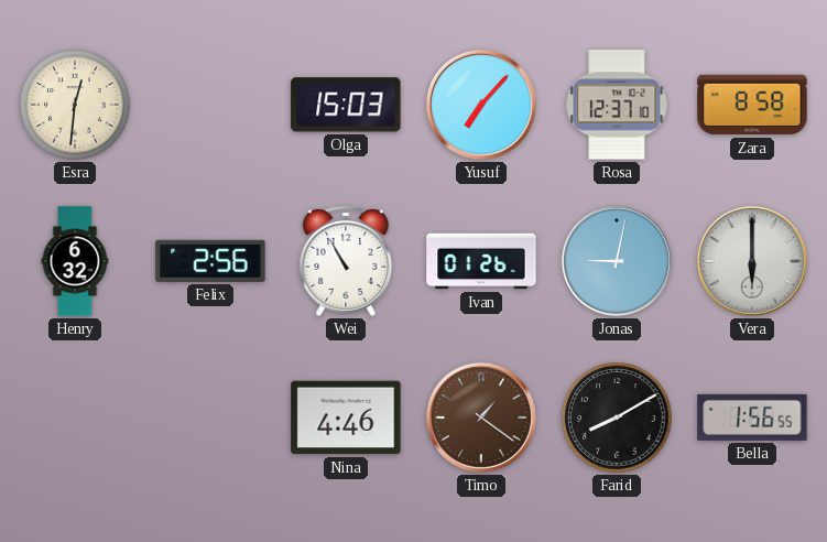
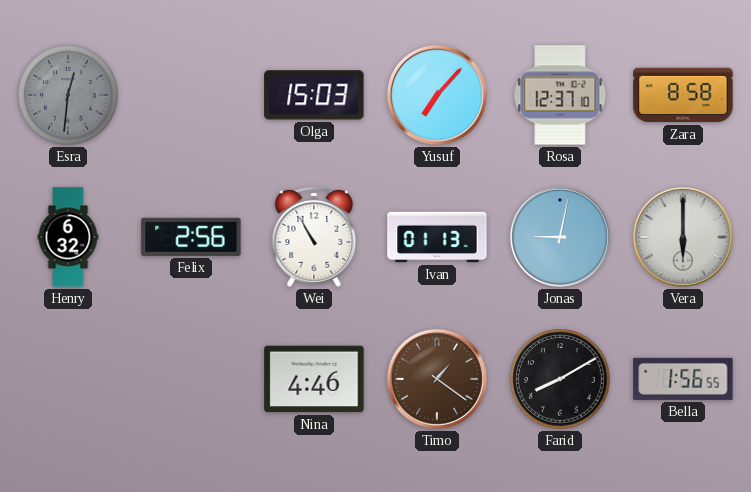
Esra dial: cream -> grey
Ivan: 01:26 -> 01:13
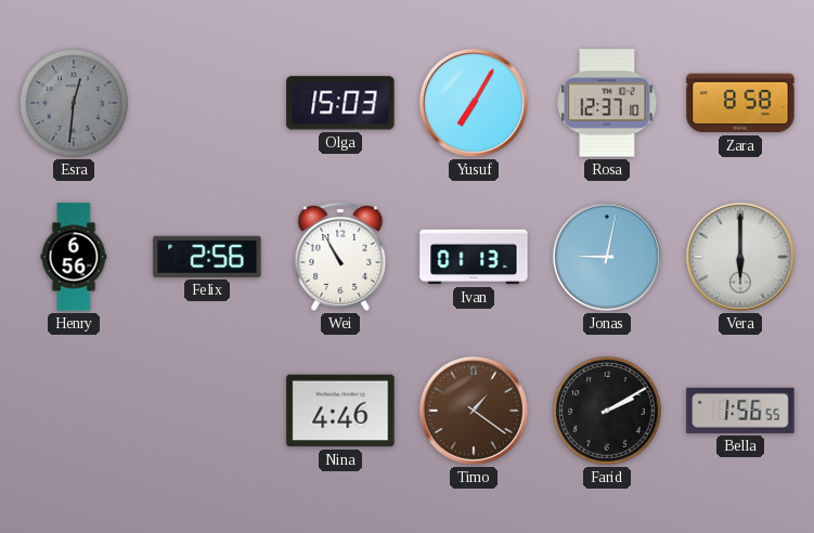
Yusuf: 7:07 -> 7:05
Henry: 6:32 -> 6:56
Farid: 8:10 -> 2:10
